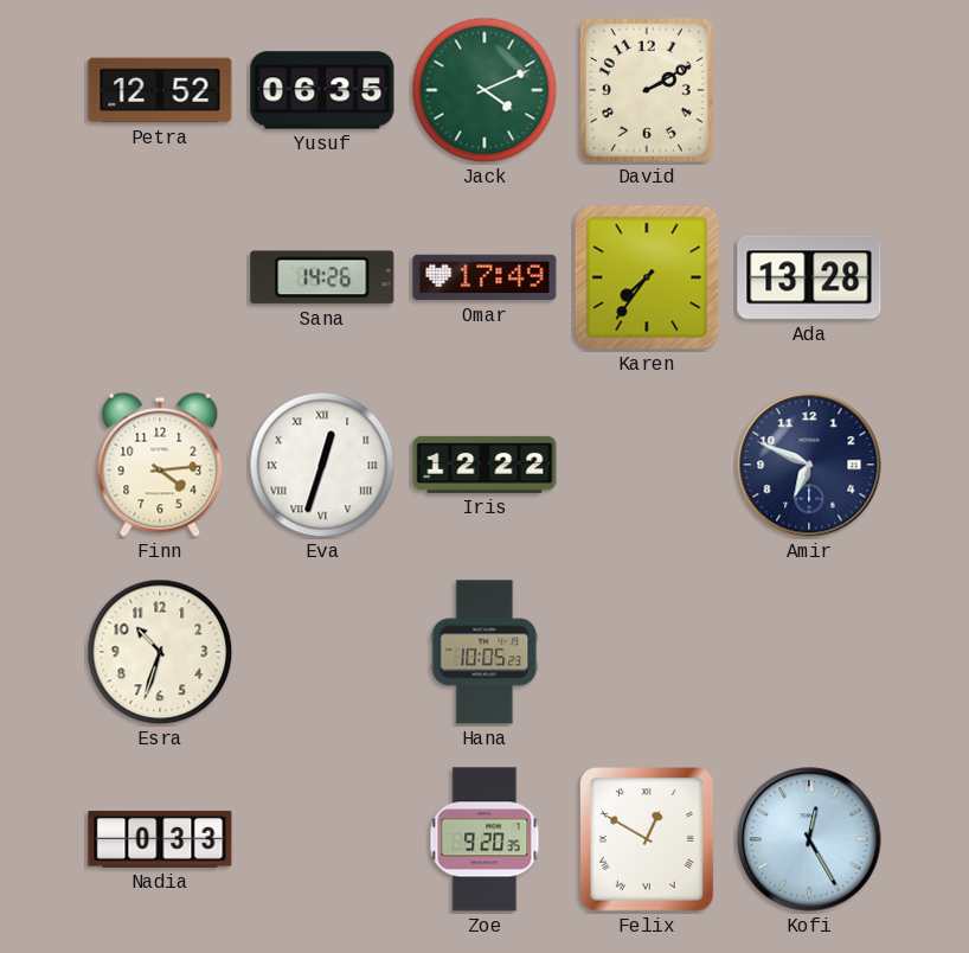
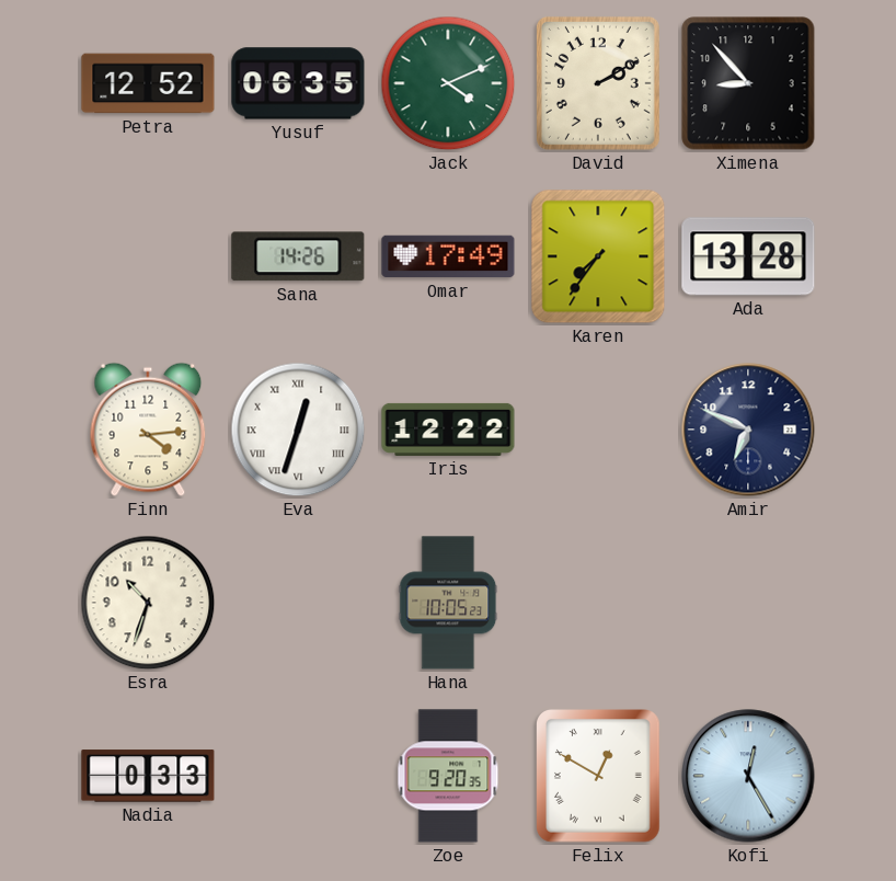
Ximena: none -> 8:53
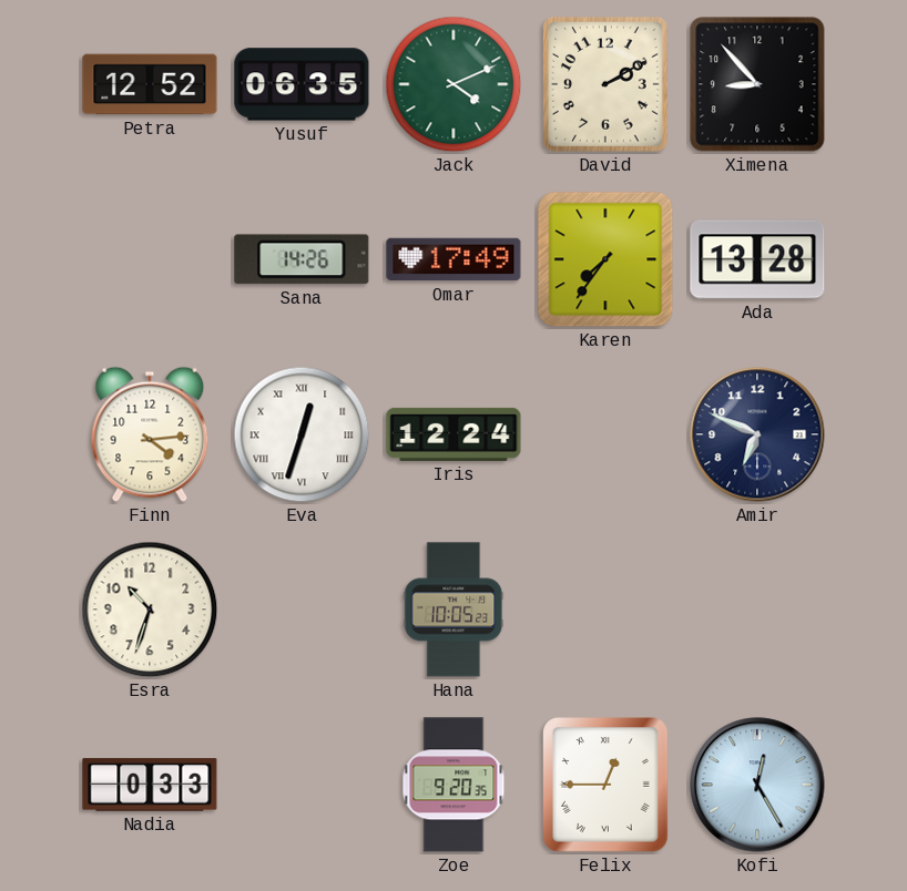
Iris: 12:22 -> 12:24
Felix: 12:50 -> 12:45
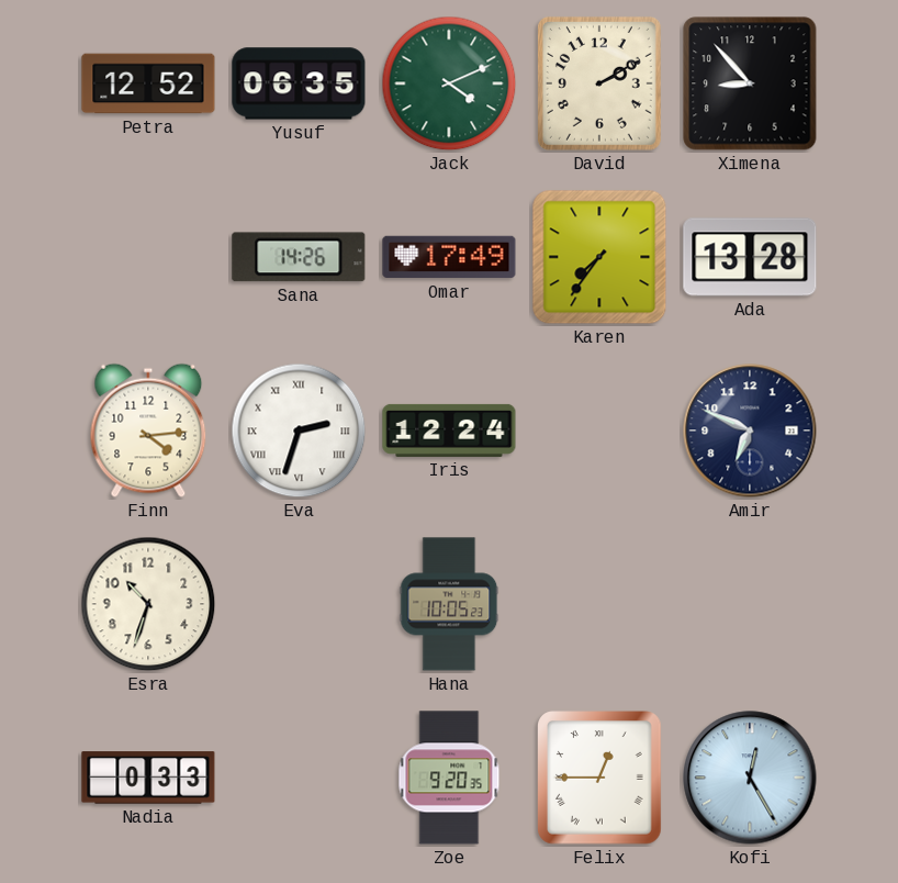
Eva: 12:33 -> 2:33
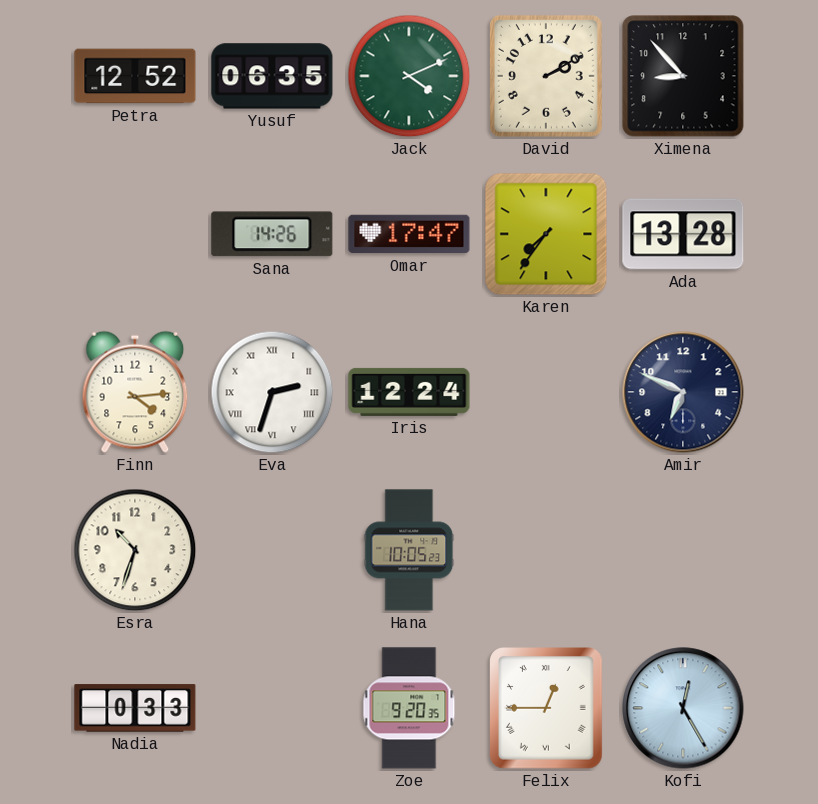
Omar: 17:49 -> 17:47
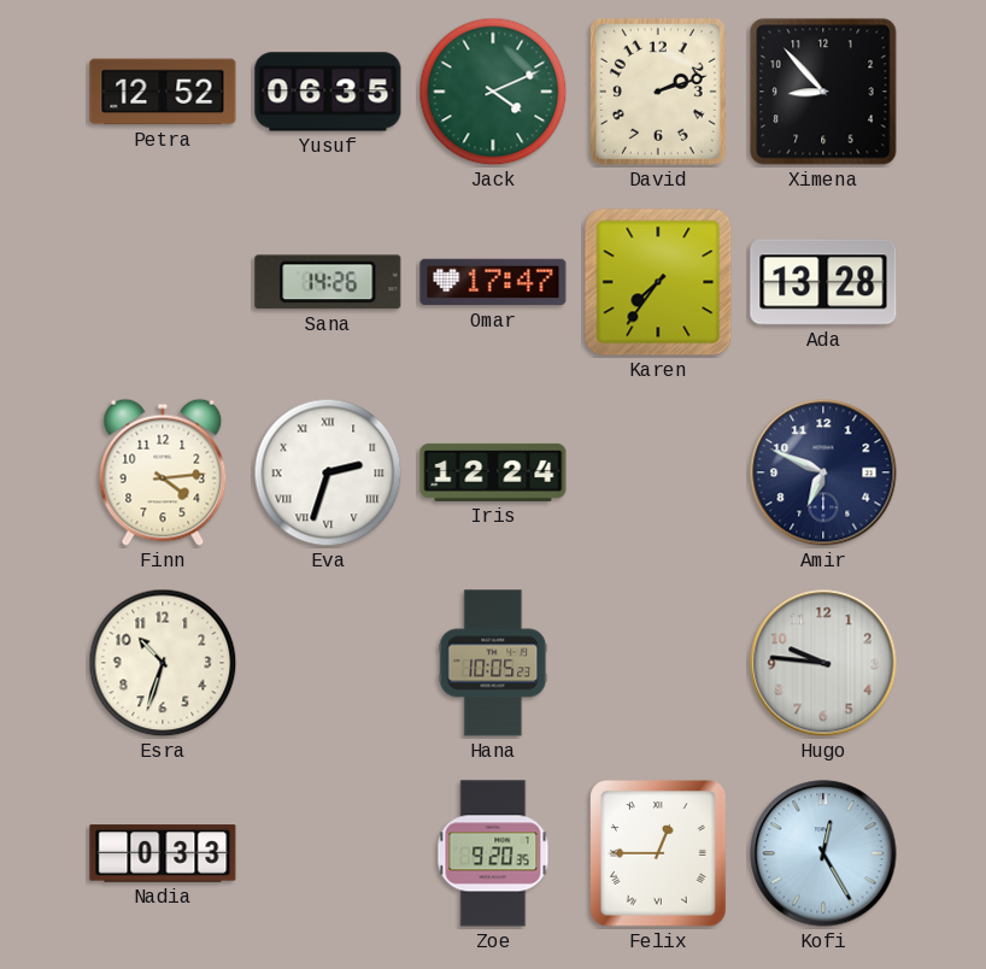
David: 2:10 -> 2:12
Hugo: none -> 9:46
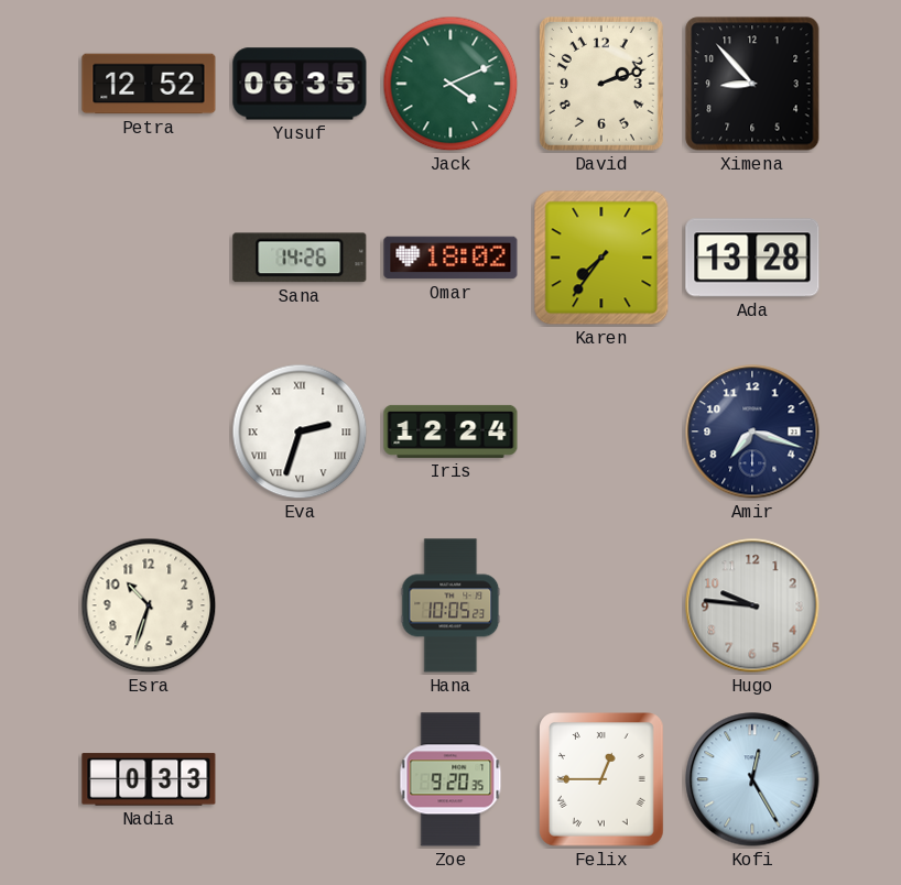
Omar: 17:47 -> 18:02
Finn: 4:14 -> none
Amir: 6:49 -> 7:18
